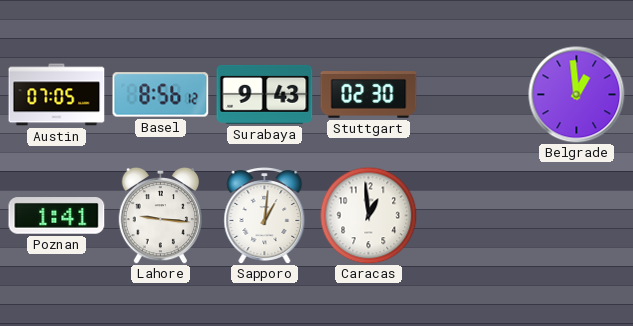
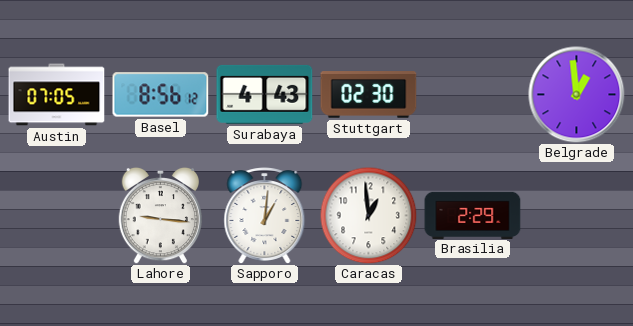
Surabaya: 9:43 -> 4:43
Poznan: 1:41 -> none
Brasilia: none -> 2:29
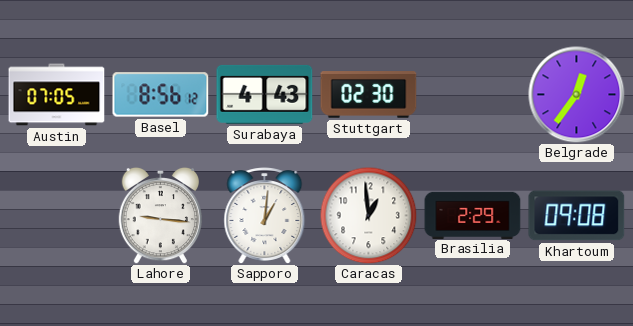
Belgrade: 12:59 -> 12:36
Khartoum: none -> 09:08
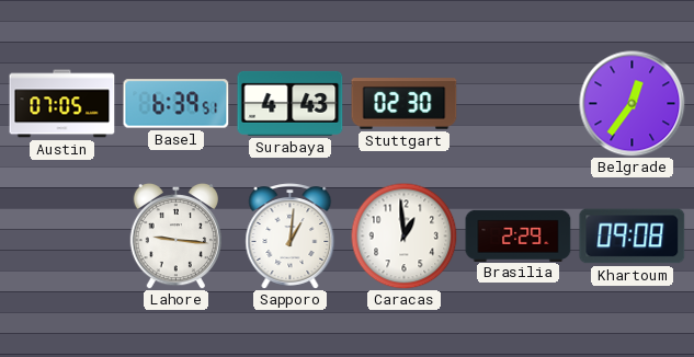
Basel: 8:56 -> 6:39
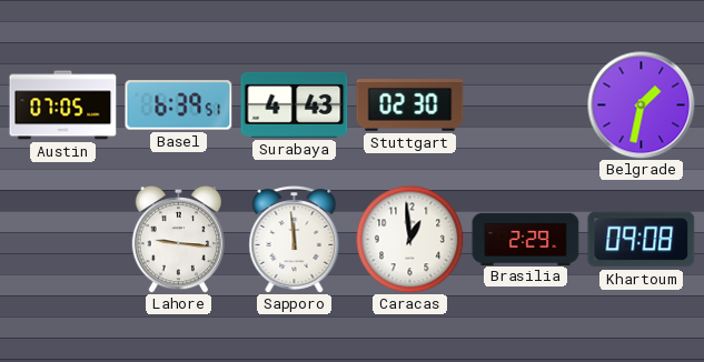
Belgrade: 12:36 -> 1:32
Sapporo: 1:01 -> 11:59
